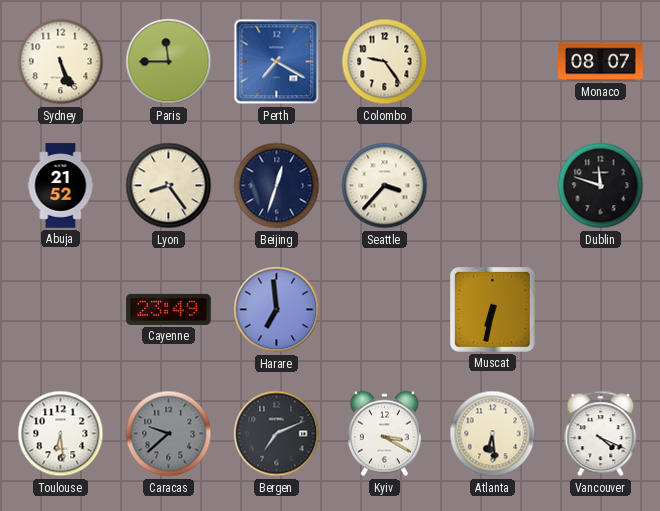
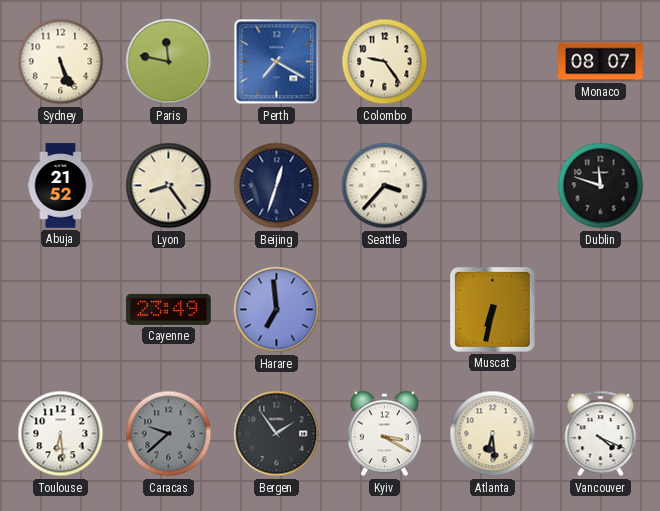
Paris: 11:45 -> 11:47
Bergen: 7:11 -> 1:54
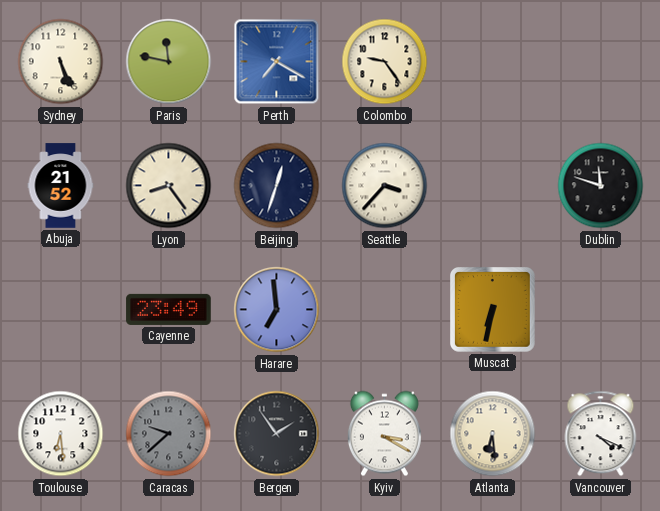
Monaco: 08:07 -> none
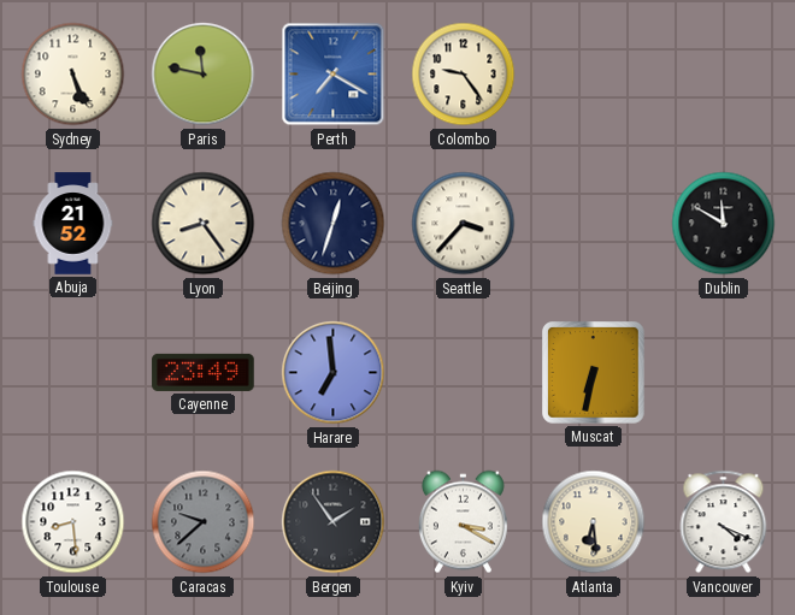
Dublin: 11:48 -> 11:50
Toulouse: 6:29 -> 8:29
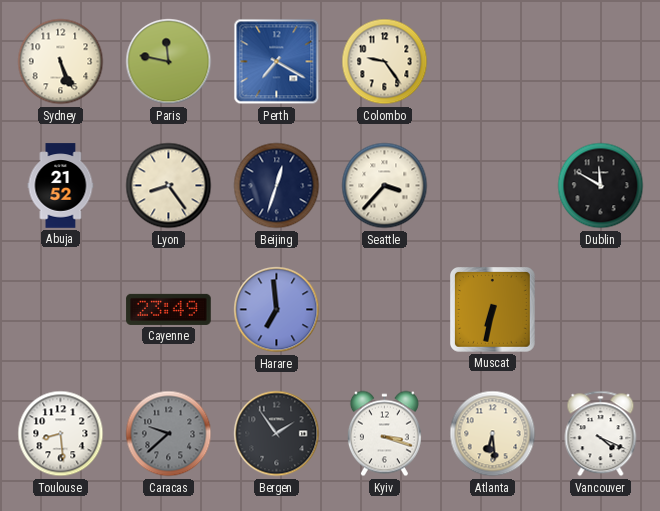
Kyiv: 3:20 -> 3:18
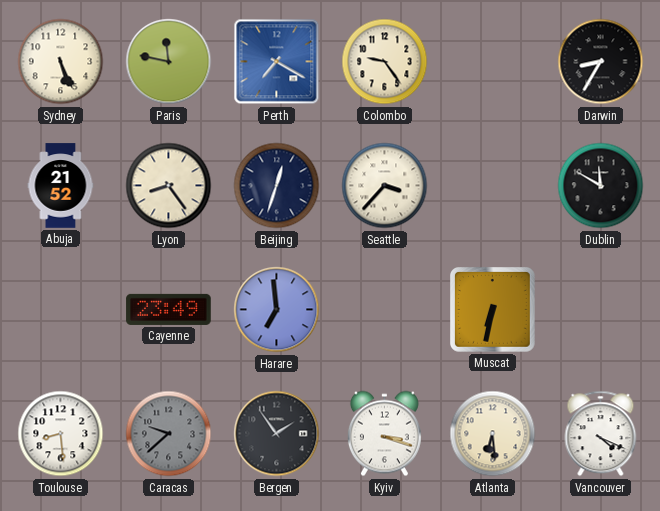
Darwin: none -> 8:35
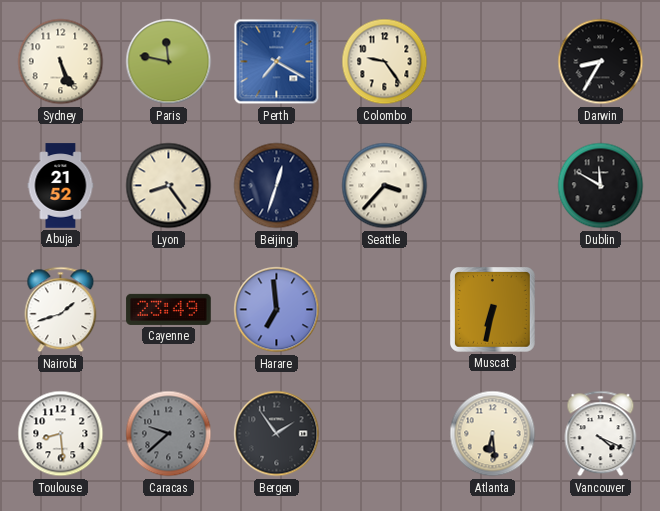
Nairobi: none -> 1:42
Kyiv: 3:18 -> none
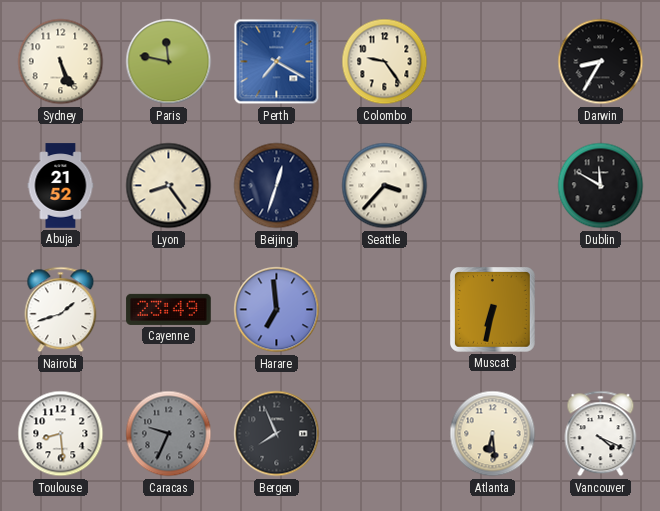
Caracas: 9:38 -> 9:34
Bergen: 1:54 -> 7:56
